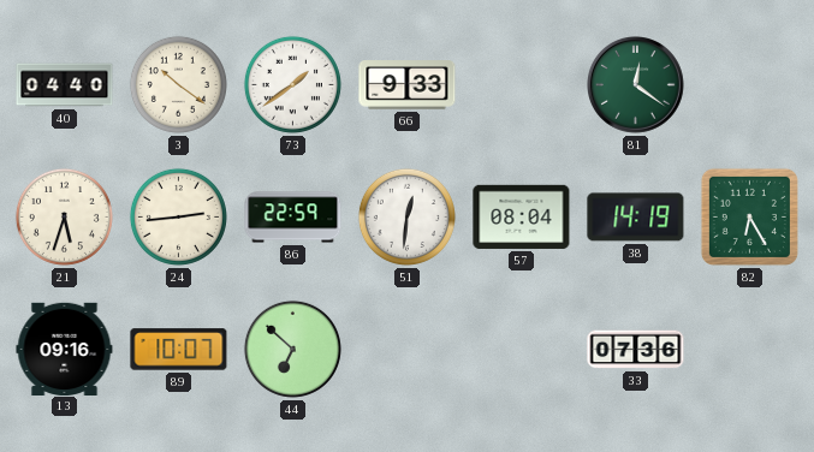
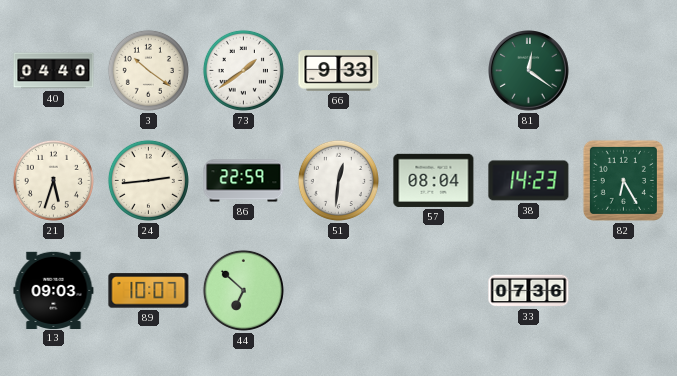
38: 14:19 -> 14:23
13: 09:16 -> 09:03
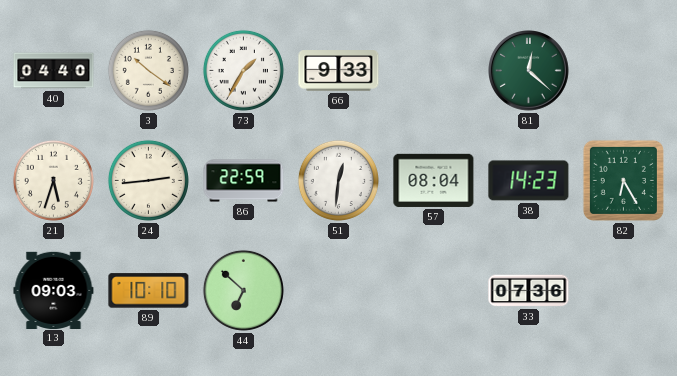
73: 1:39 -> 1:35
81: 12:21 -> 12:22
89: 10:07 -> 10:10
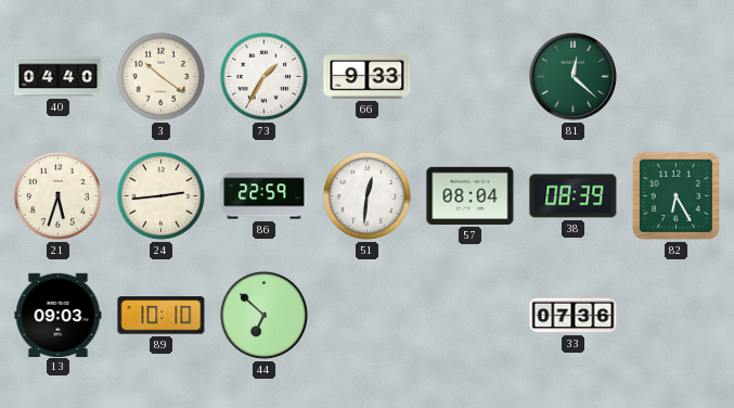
38: 14:23 -> 08:39
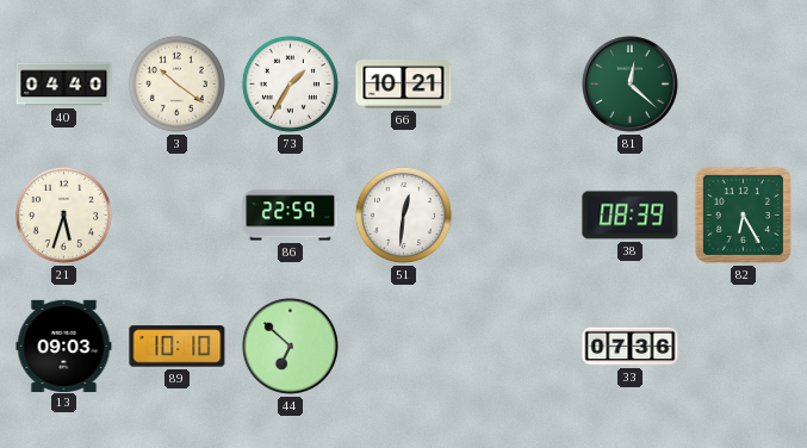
66: 9:33 -> 10:21
24: 2:44 -> none
57: 08:04 -> none
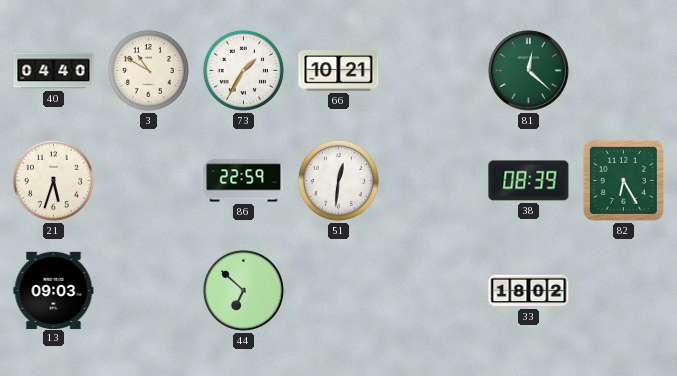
3: 10:21 -> 10:50
89: 10:10 -> none
33: 07:36 -> 18:02
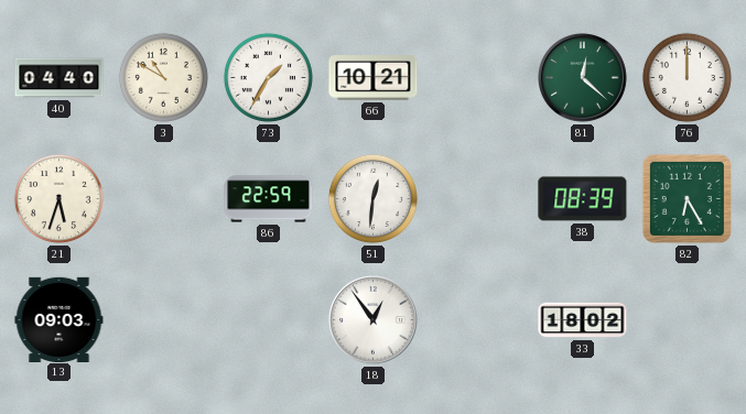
76: none -> 12:00
44: 6:52 -> none
18: none -> 12:54
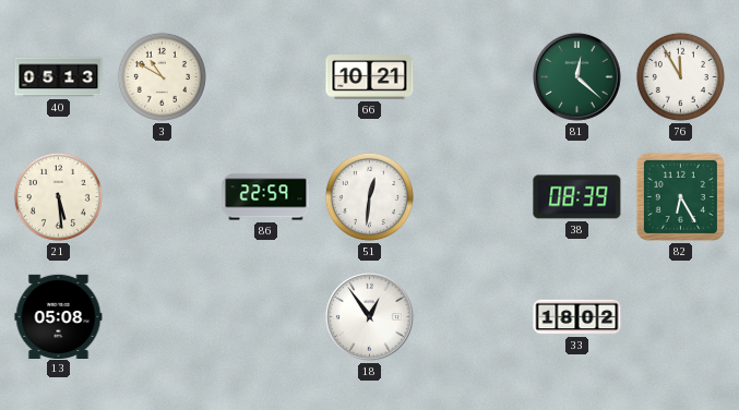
40: 04:40 -> 05:13
73: 1:35 -> none
76: 12:00 -> 11:55
21: 5:33 -> 5:29
13: 09:03 -> 05:08
